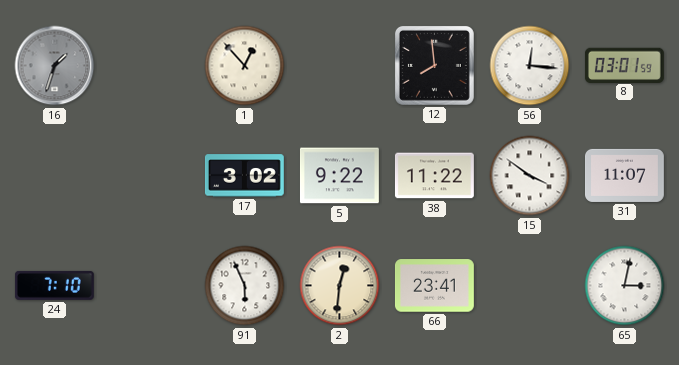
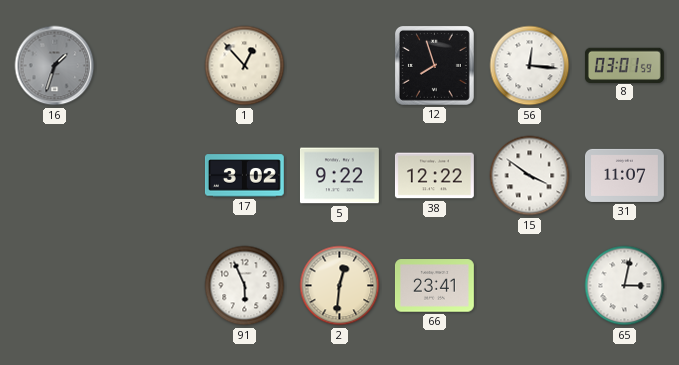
12: 7:59 -> 7:57
38: 11:22 -> 12:22
24: 7:10 -> none
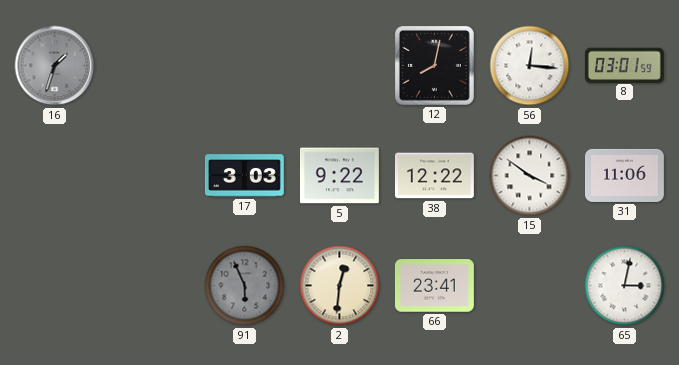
1: 12:53 -> none
12: 7:57 -> 8:02
17: 3:02 -> 3:03
31: 11:07 -> 11:06
91 dial: white -> grey
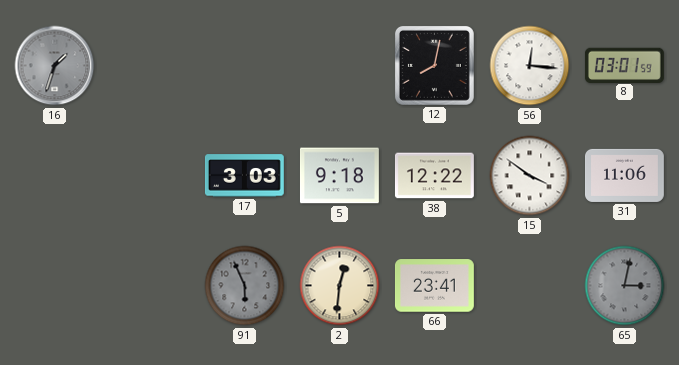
5: 9:22 -> 9:18
65 dial: white -> grey
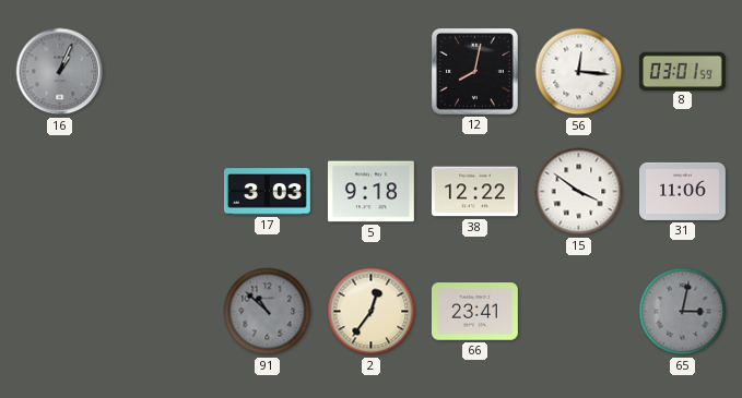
16: 1:33 -> 1:04
91: 5:56 -> 10:52
2: 12:31 -> 12:36
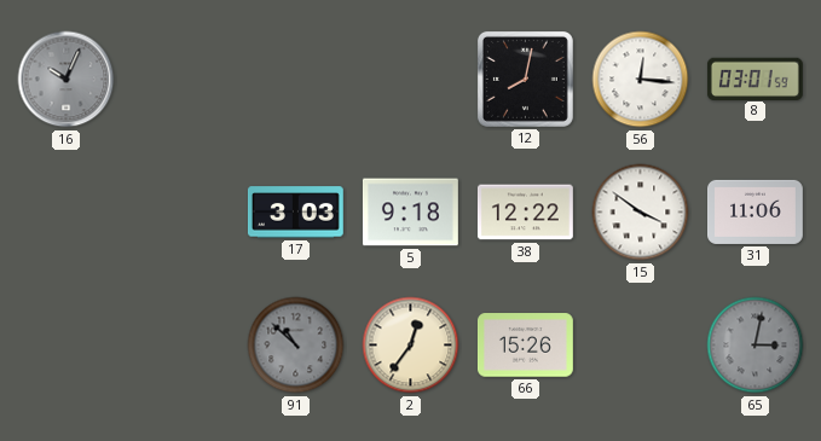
16: 1:04 -> 10:04
66: 23:41 -> 15:26
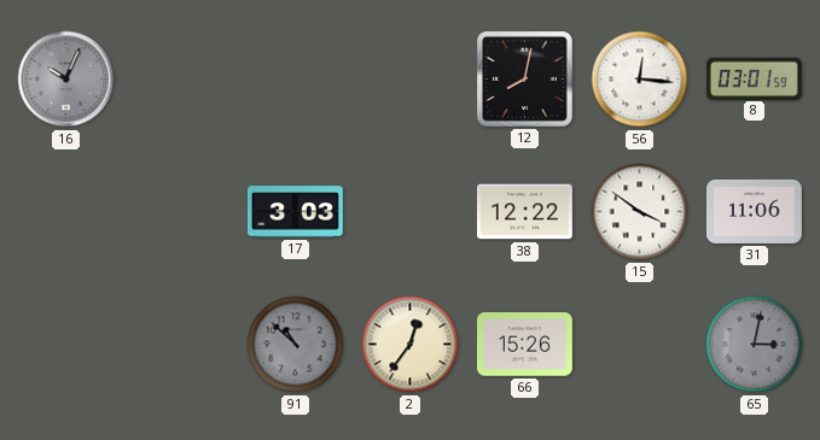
5: 9:18 -> none
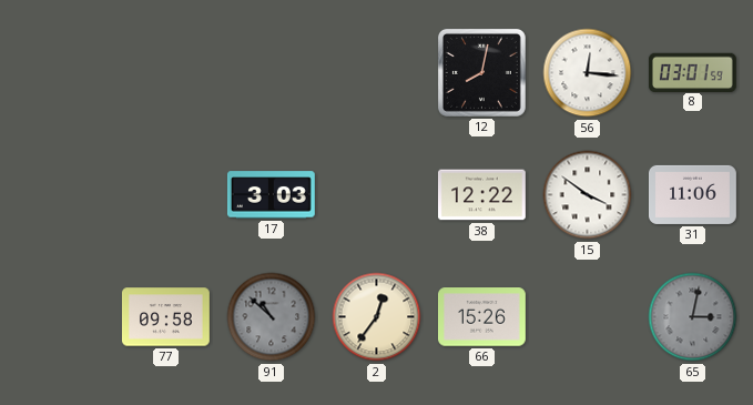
16: 10:04 -> none
77: none -> 09:58
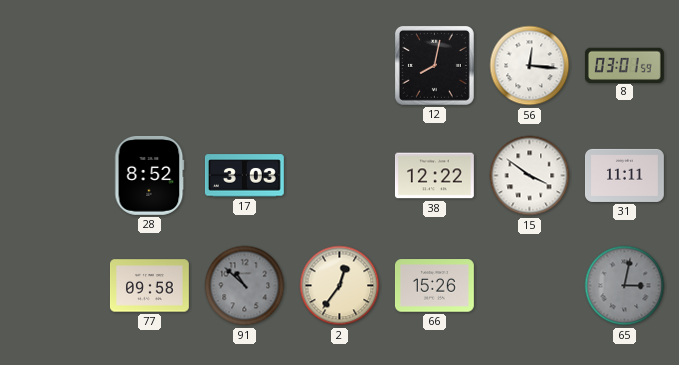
28: none -> 8:52
31: 11:06 -> 11:11
